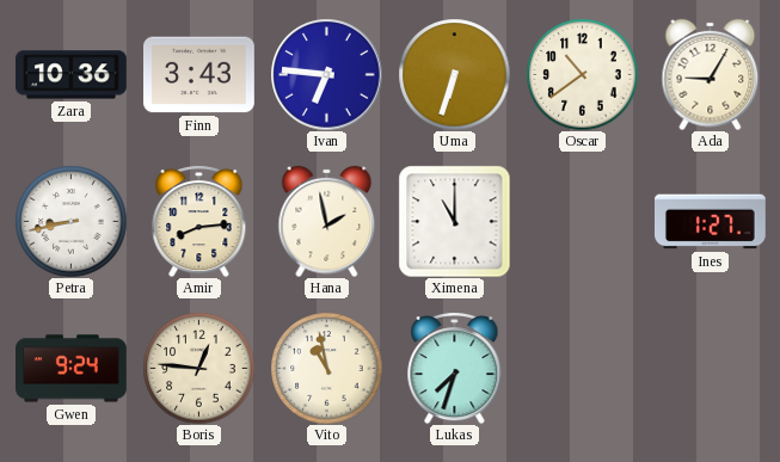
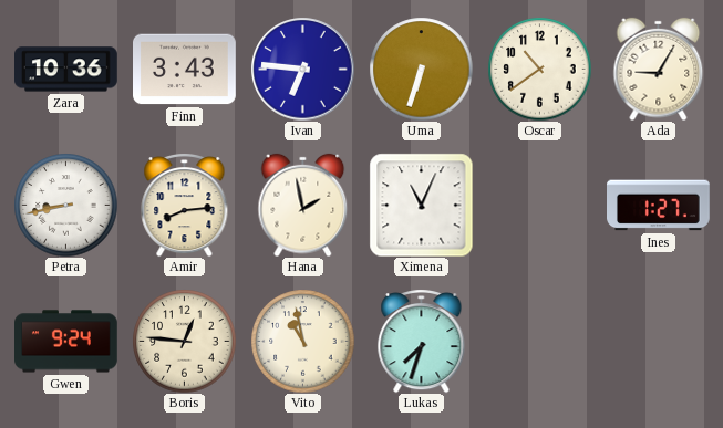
Ximena: 11:00 -> 11:04
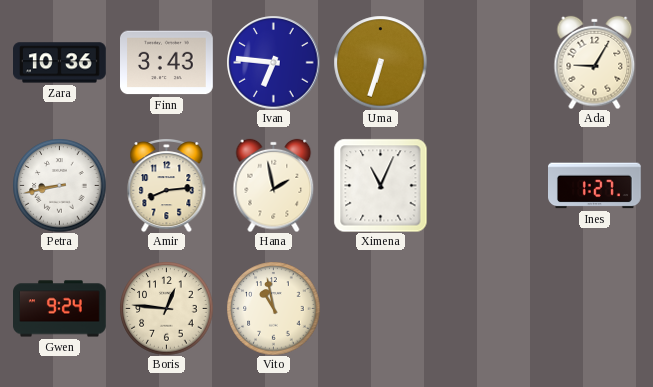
Oscar: 10:39 -> none
Lukas: 7:33 -> none
